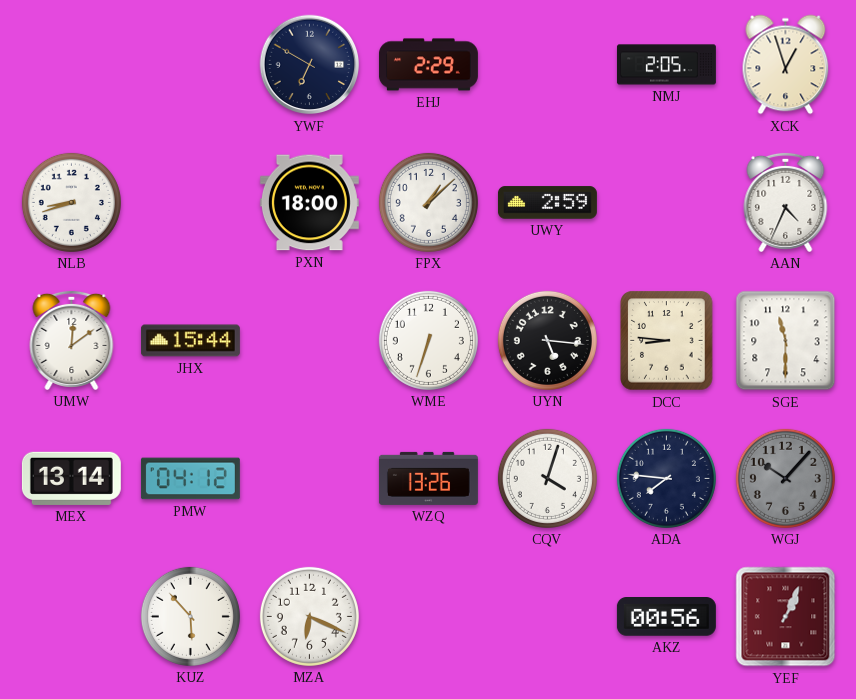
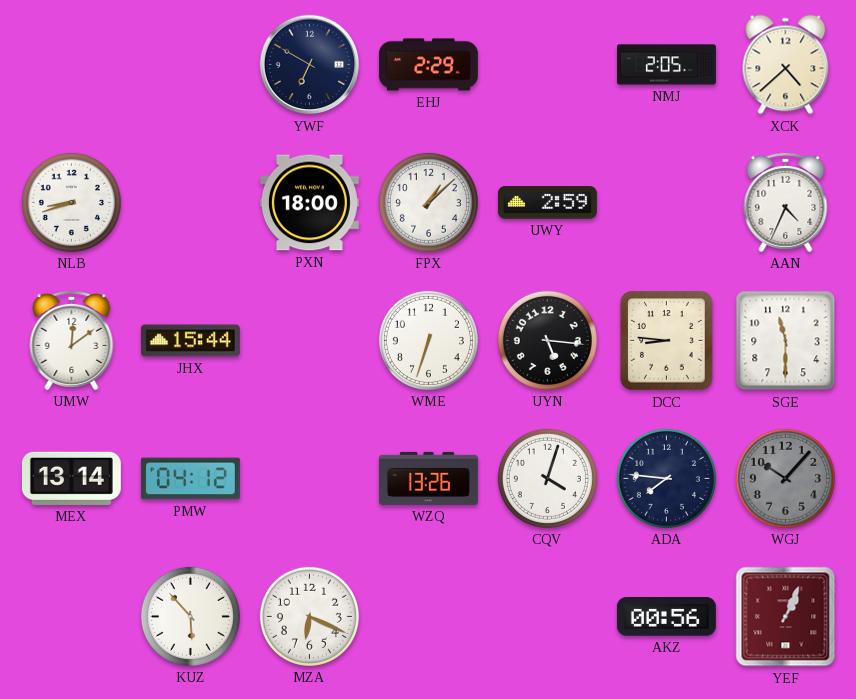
XCK: 12:57 -> 4:38
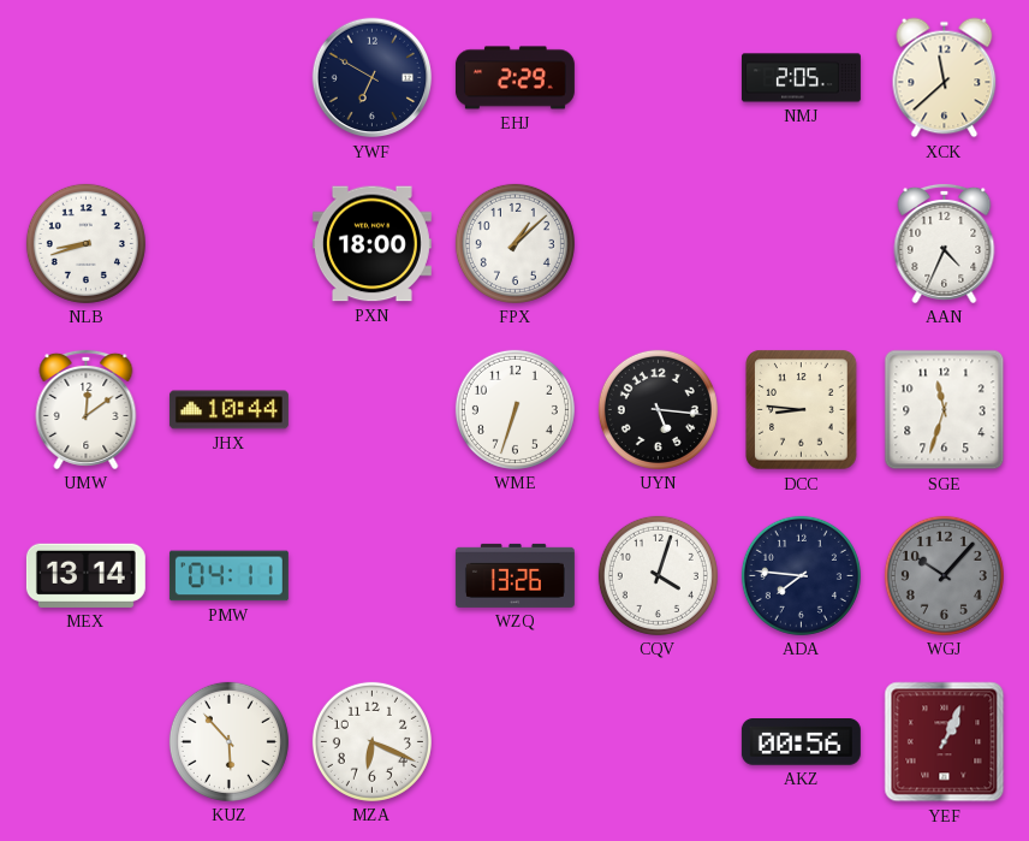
XCK: 4:38 -> 11:38
UWY: 2:59 -> none
JHX: 15:44 -> 10:44
SGE: 11:30 -> 11:33
PMW: 04:12 -> 04:11
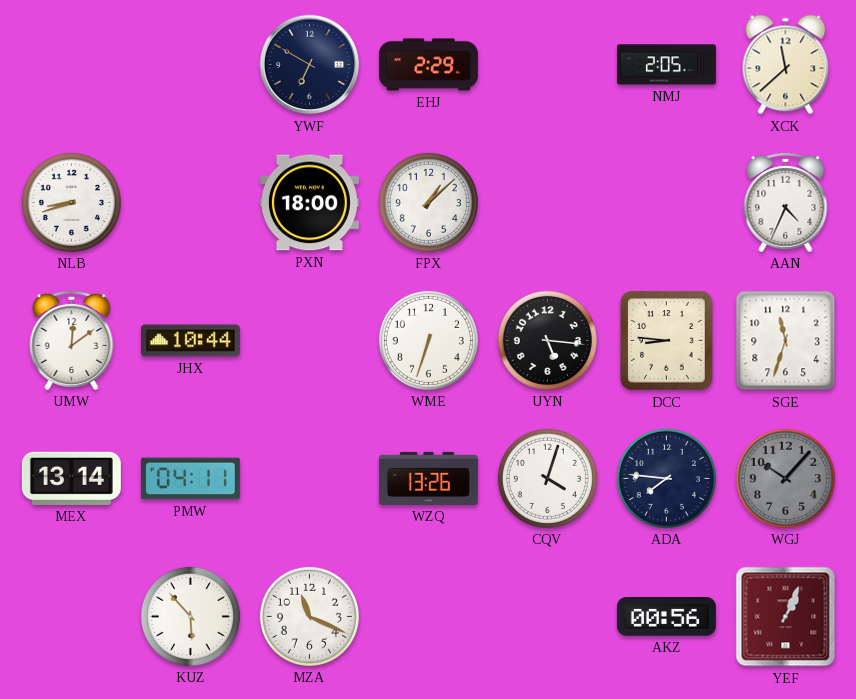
MZA: 6:19 -> 11:19
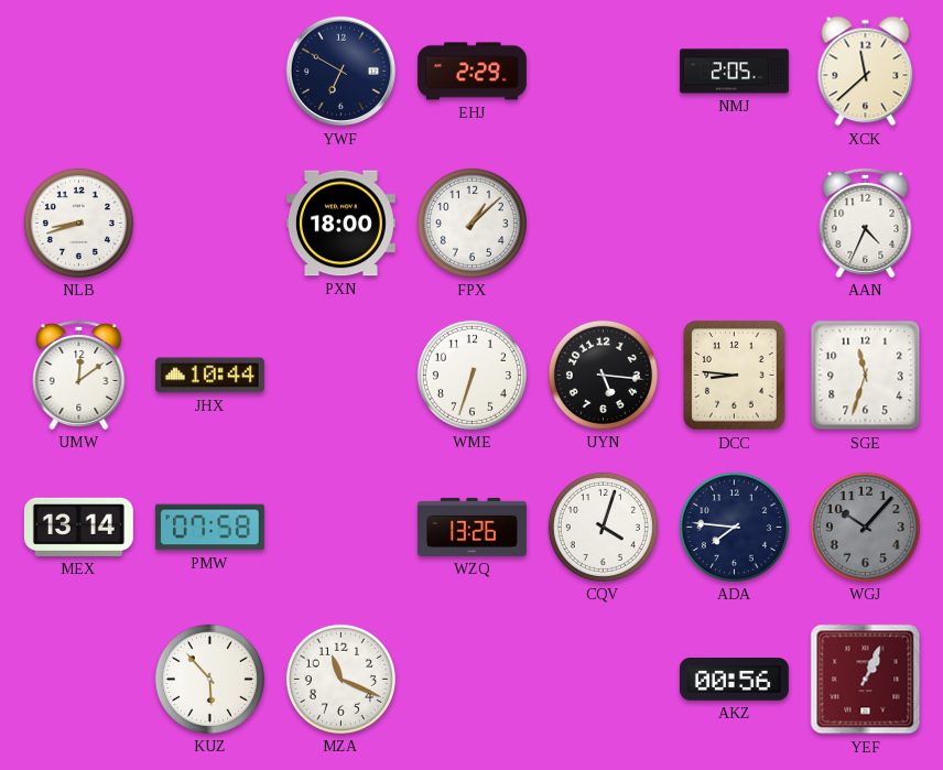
PMW: 04:11 -> 07:58
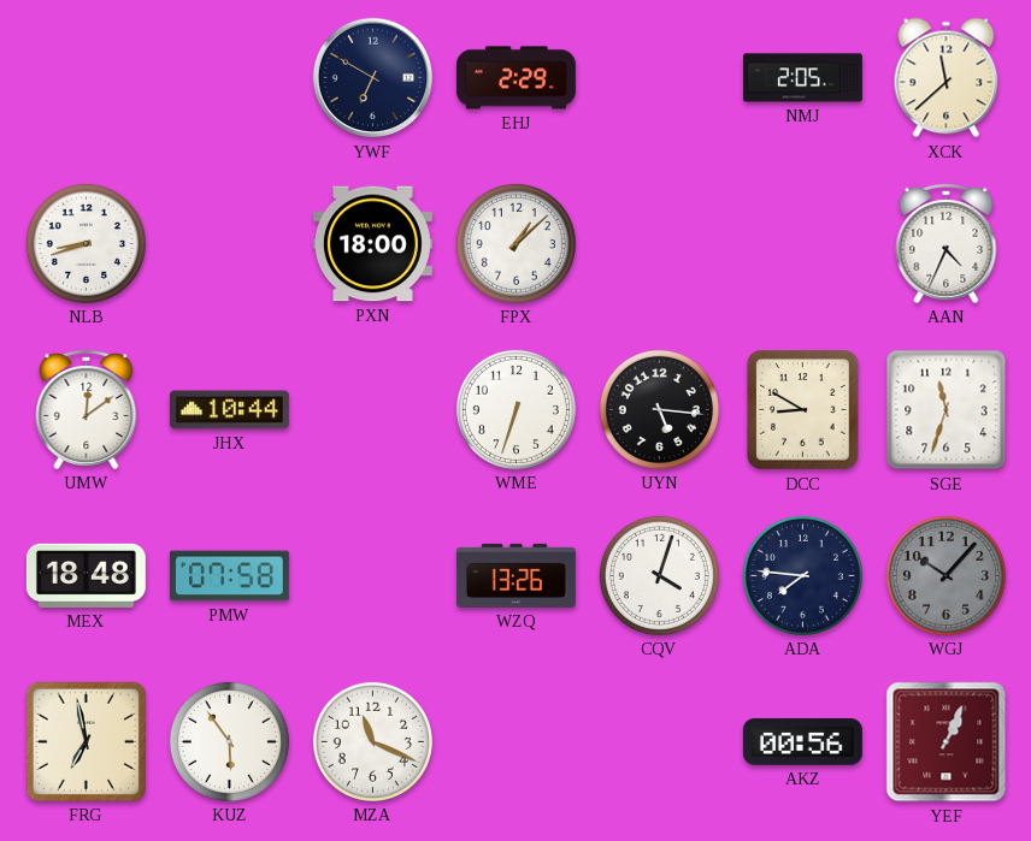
DCC: 8:46 -> 8:50
MEX: 13:14 -> 18:48
FRG: none -> 6:58
KUZ: 5:53 -> 5:54
